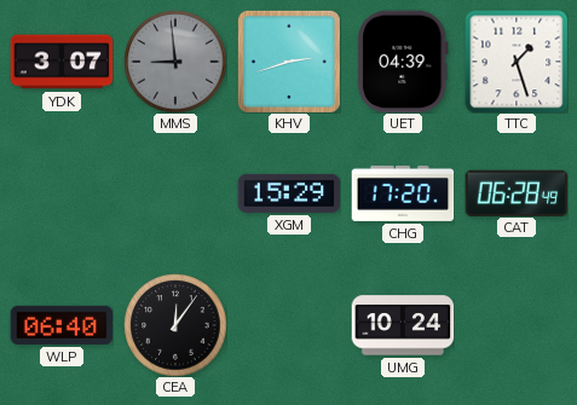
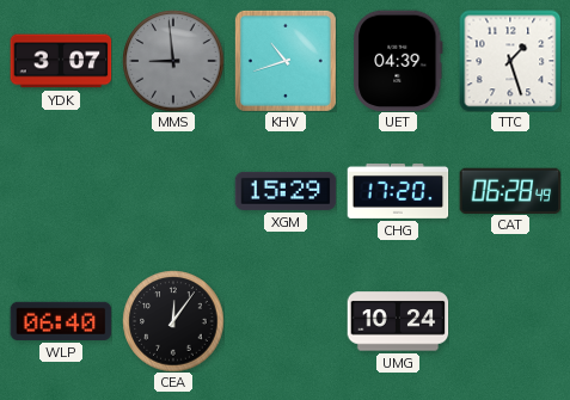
KHV: 2:42 -> 10:42
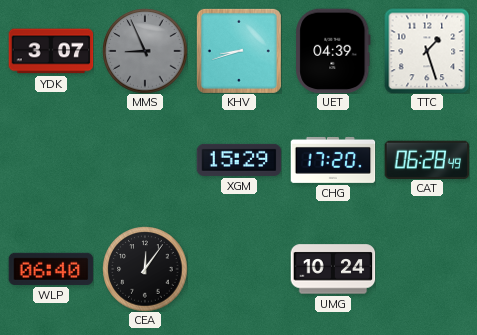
MMS: 8:59 -> 8:56
KHV: 10:42 -> 8:42
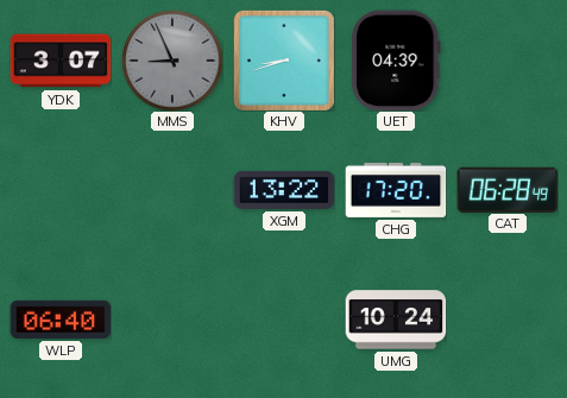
TTC: 1:27 -> none
XGM: 15:29 -> 13:22
CEA: 12:06 -> none
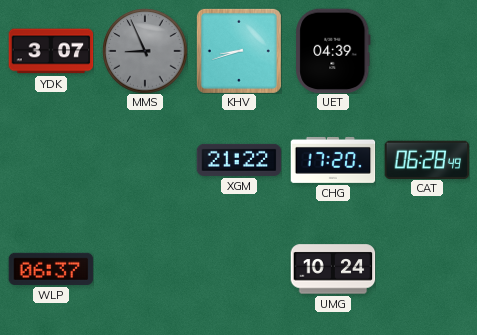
XGM: 13:22 -> 21:22
WLP: 06:40 -> 06:37
